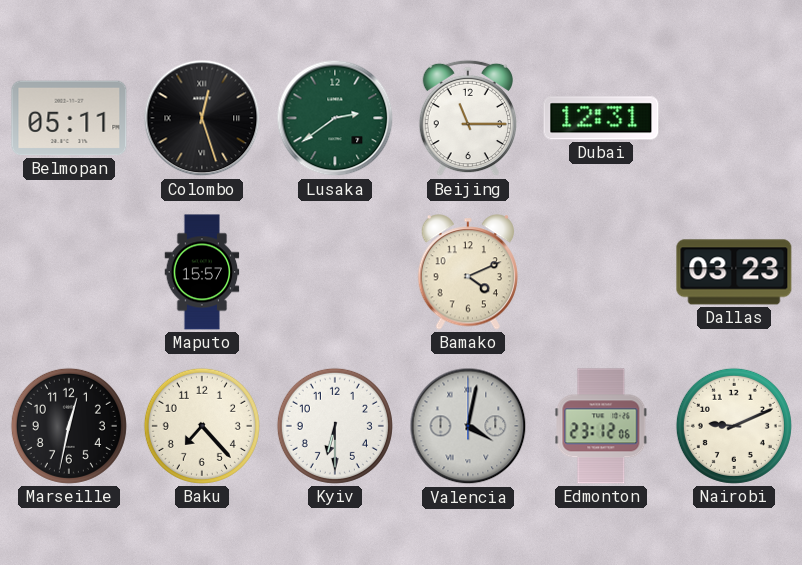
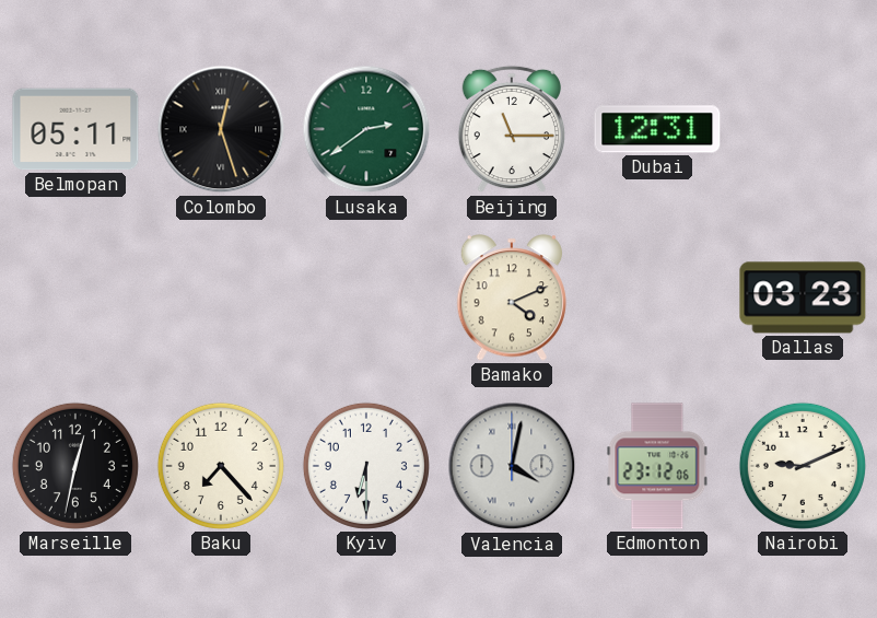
Maputo: 15:57 -> none
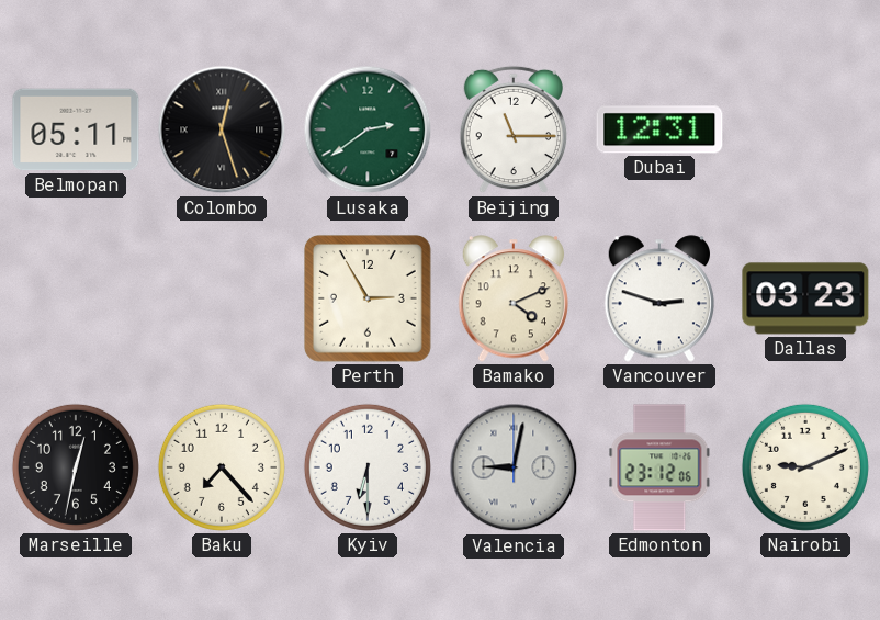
Perth: none -> 2:55
Vancouver: none -> 2:48
Valencia: 4:02 -> 9:02
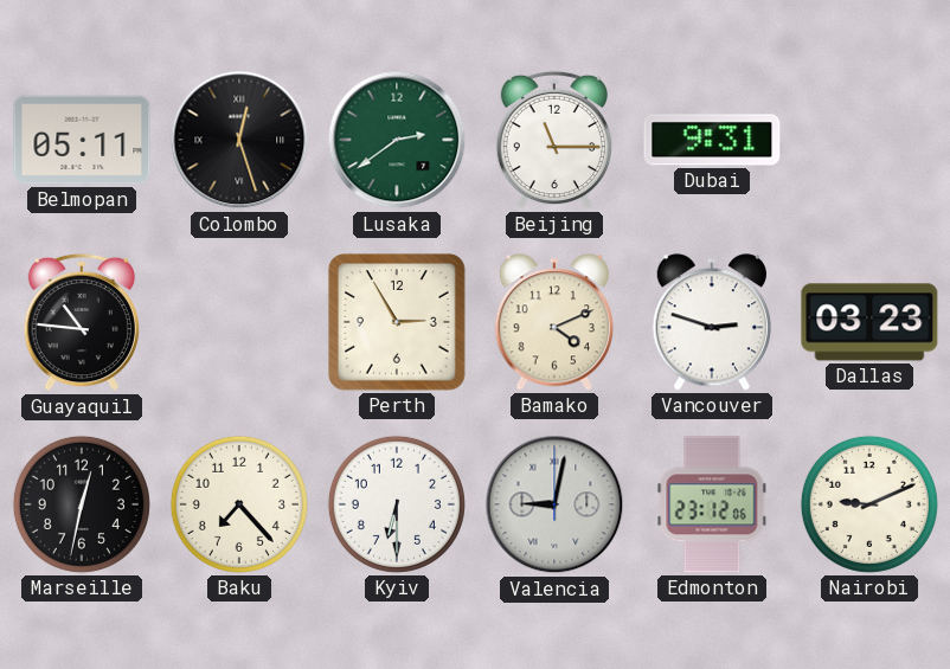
Dubai: 12:31 -> 9:31
Guayaquil: none -> 10:46
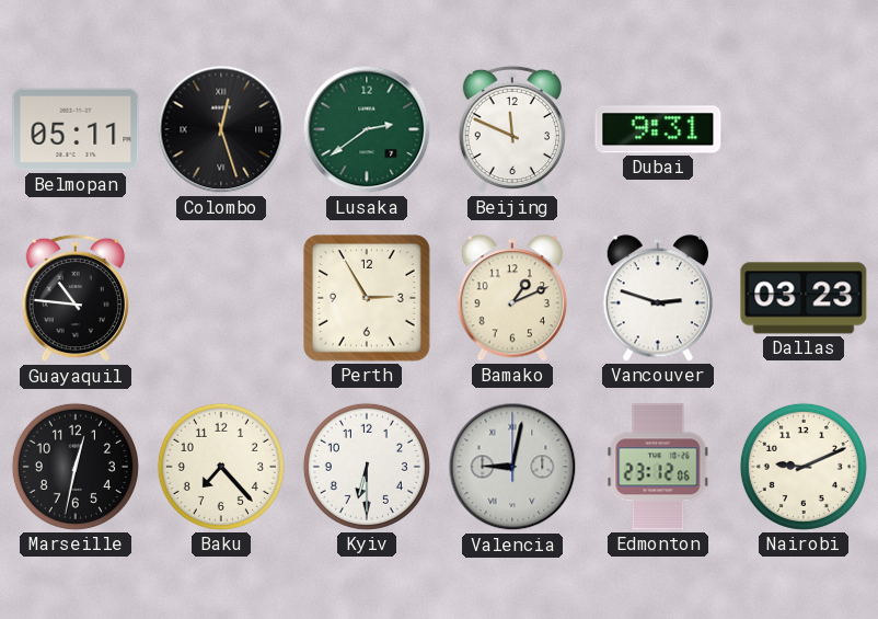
Beijing: 11:15 -> 11:49
Bamako: 4:11 -> 1:11
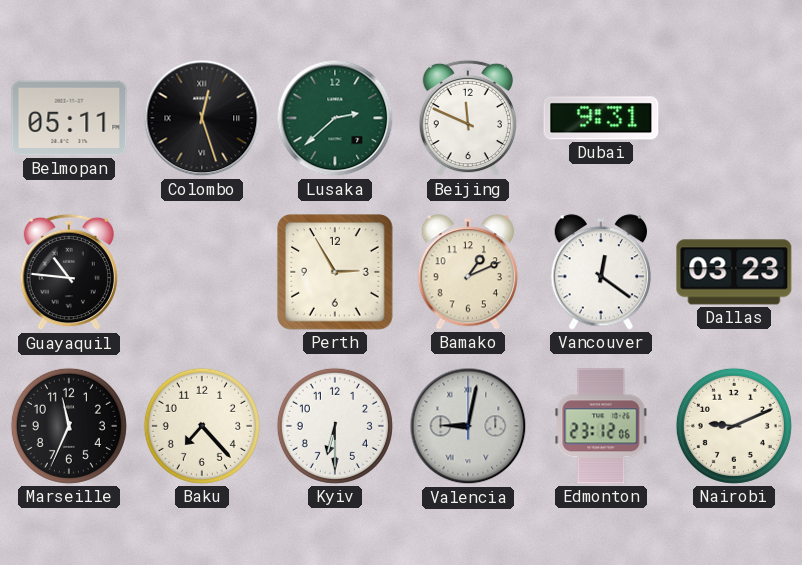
Lusaka: 2:39 -> 2:38
Vancouver: 2:48 -> 12:21
Marseille: 12:32 -> 11:34
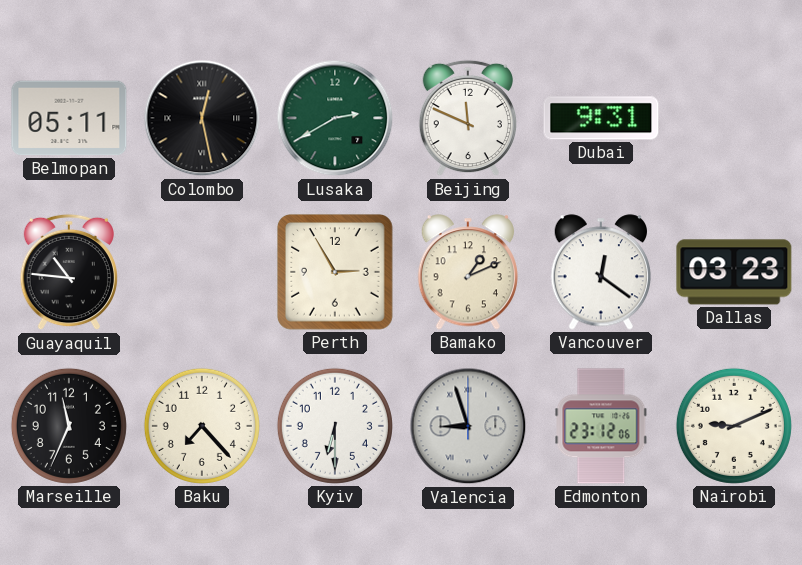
Colombo: 12:27 -> 12:28
Lusaka: 2:38 -> 2:40
Valencia: 9:02 -> 8:57
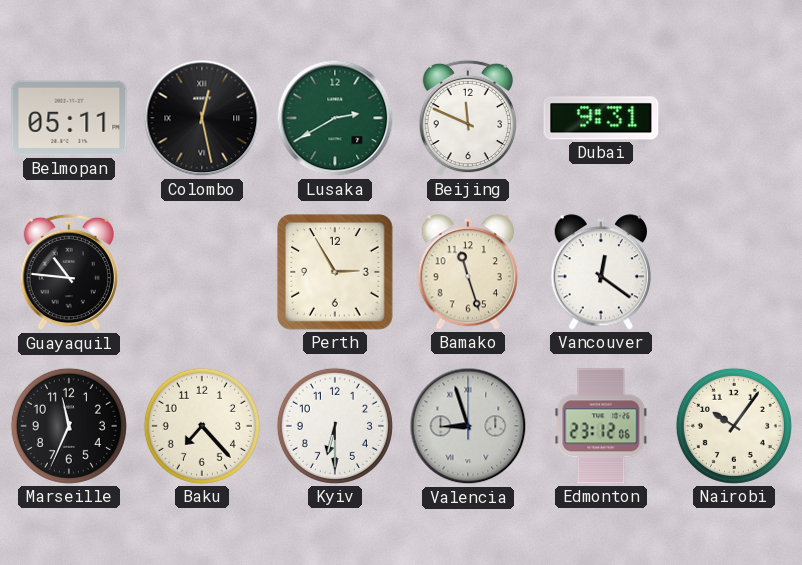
Bamako: 1:11 -> 11:27
Dallas: 03:23 -> none
Nairobi: 9:11 -> 10:06
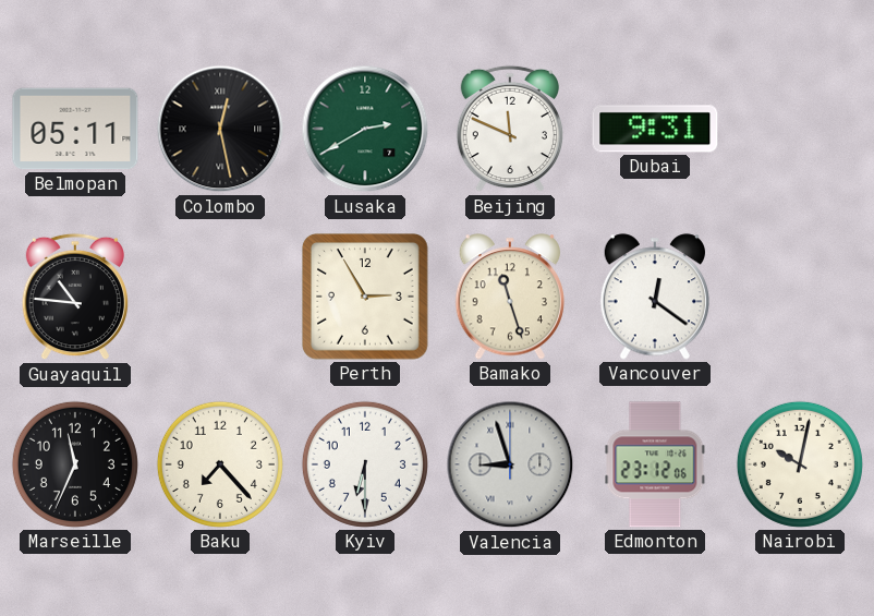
Nairobi: 10:06 -> 10:02
